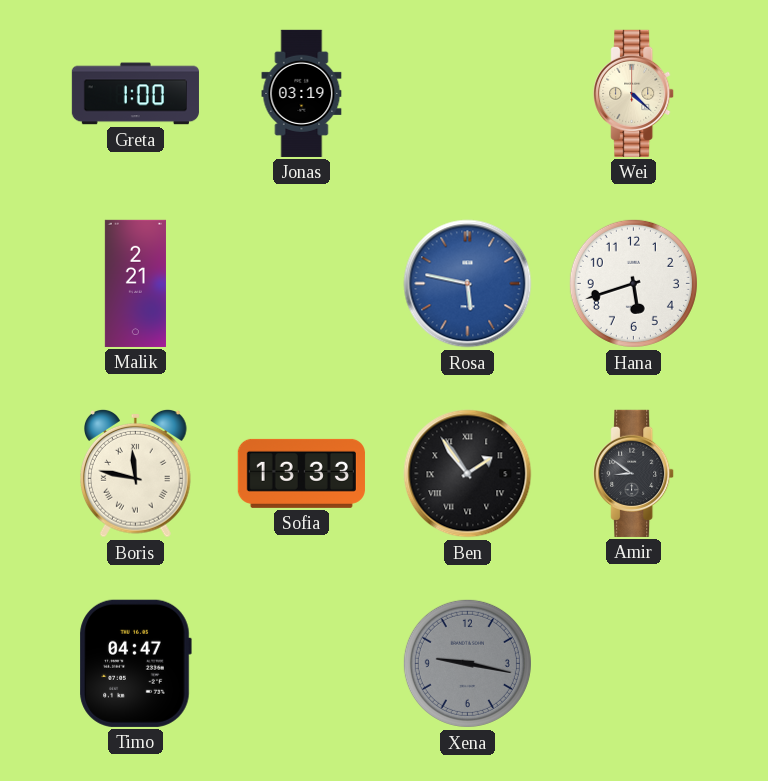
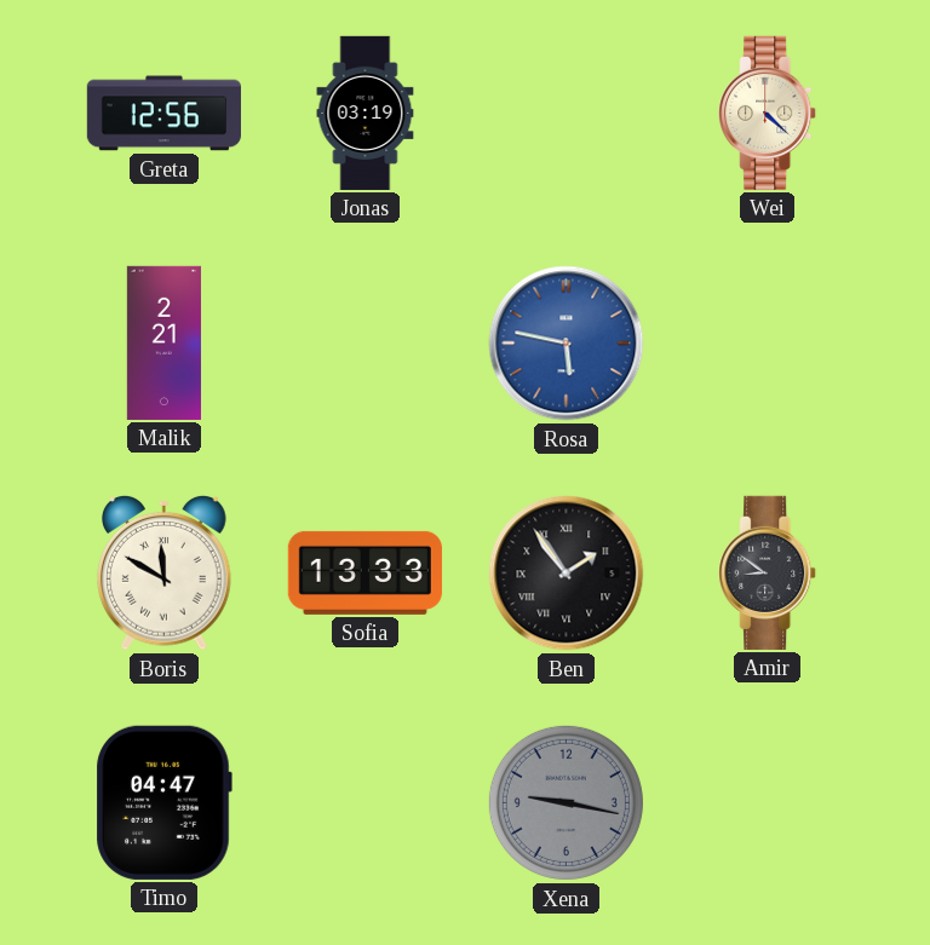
Greta: 1:00 -> 12:56
Hana: 5:42 -> none
Boris: 11:47 -> 11:50
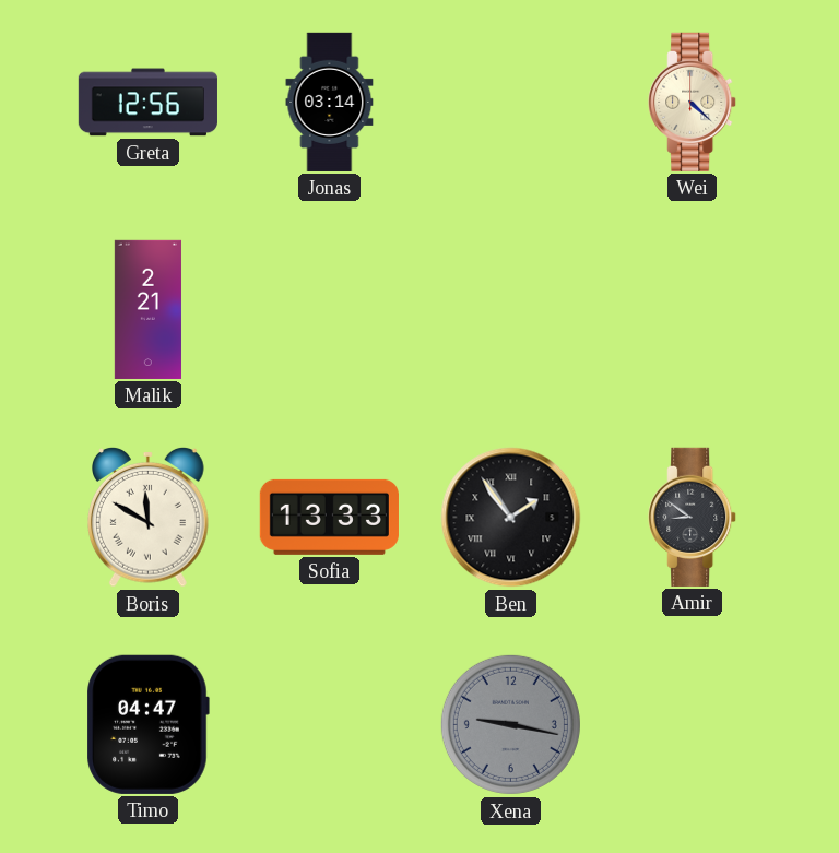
Jonas: 03:19 -> 03:14
Rosa: 5:47 -> none
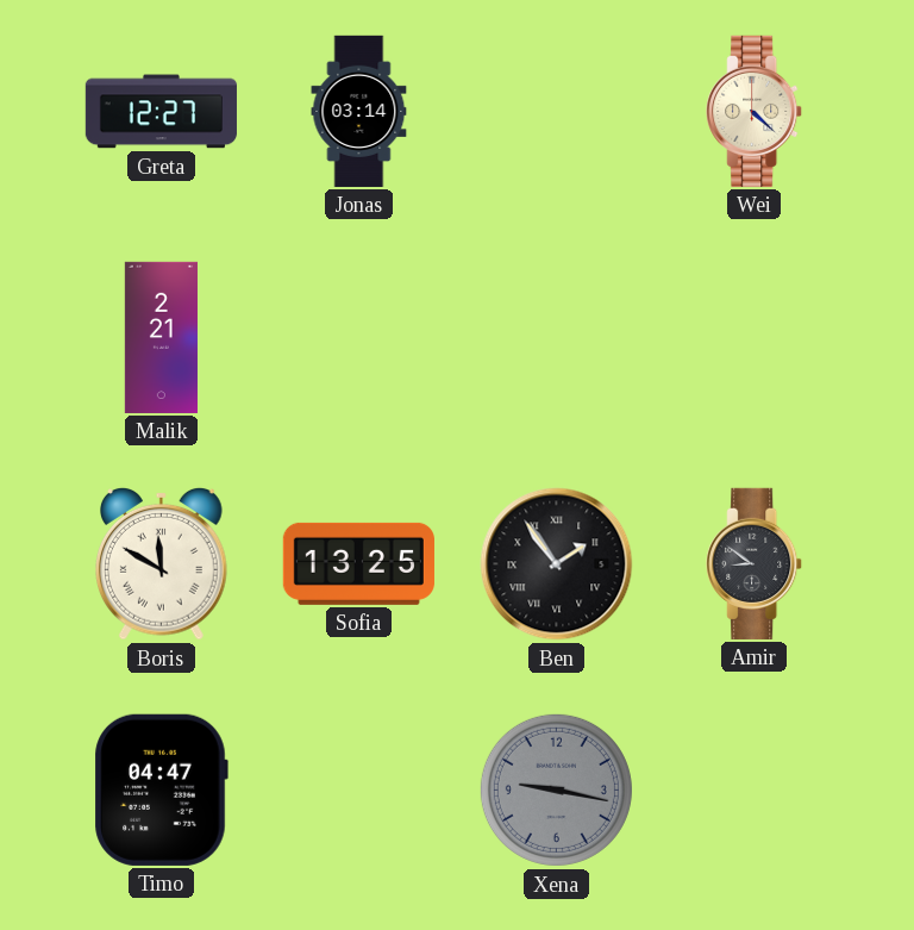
Greta: 12:56 -> 12:27
Sofia: 13:33 -> 13:25
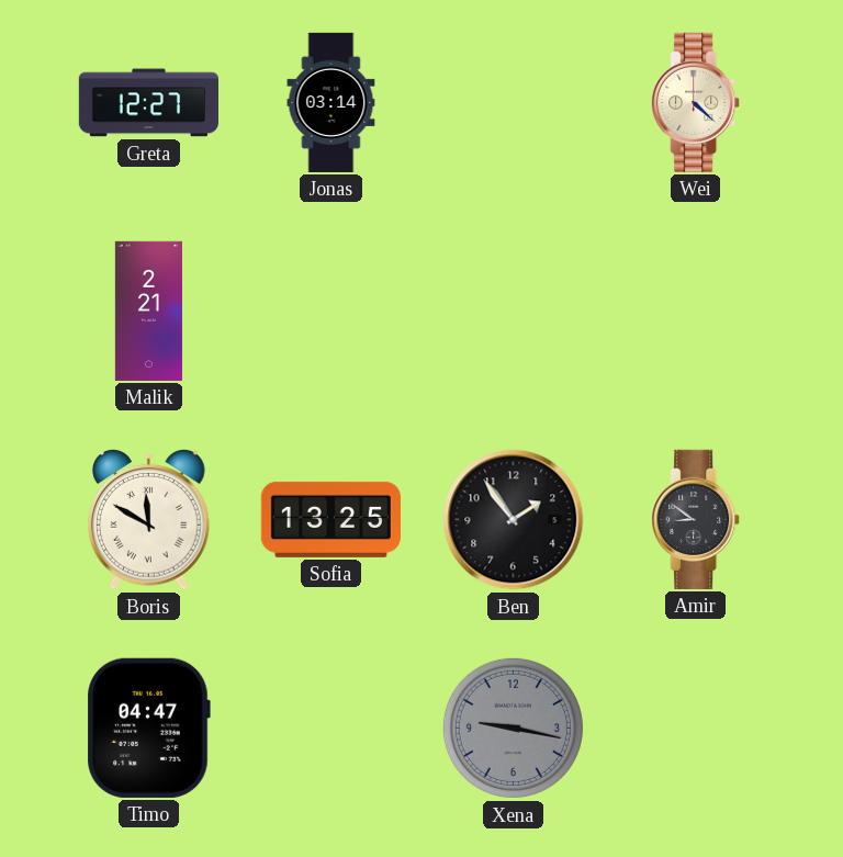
Ben numerals: Roman -> Arabic
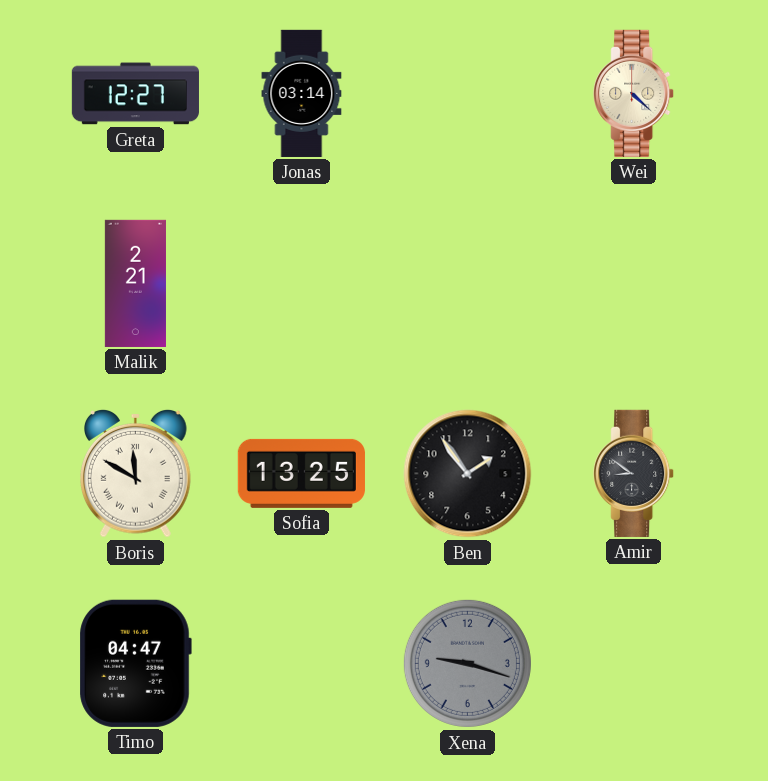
Xena: 9:17 -> 9:18
